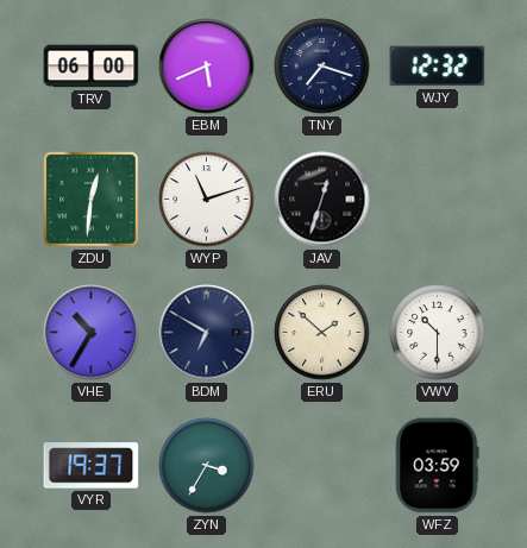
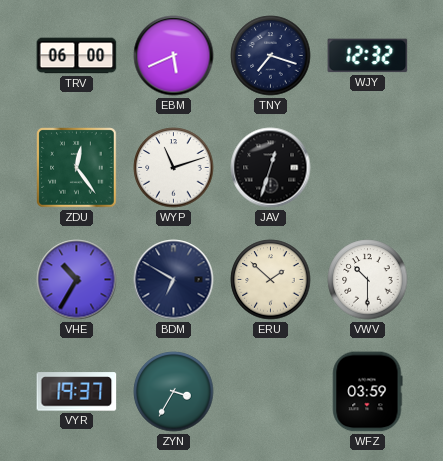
ZDU: 12:31 -> 12:24
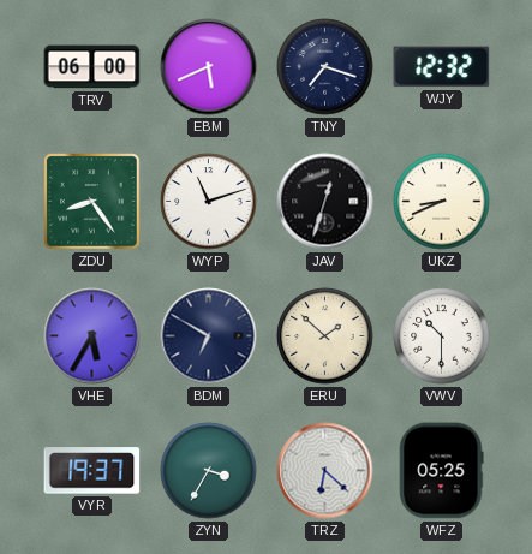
ZDU: 12:24 -> 8:24
UKZ: none -> 8:41
VHE: 10:35 -> 5:35
TRZ: none -> 6:22
WFZ: 03:59 -> 05:25
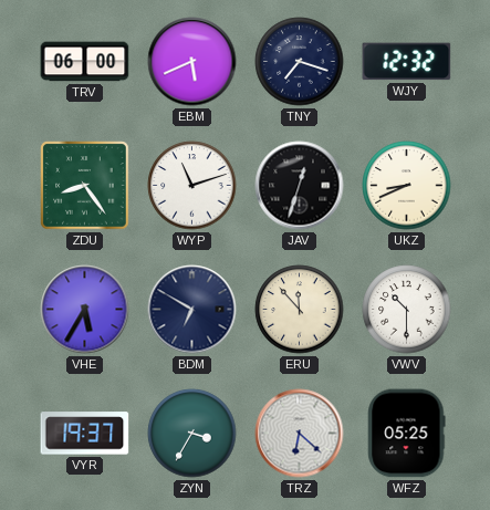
ERU: 1:52 -> 11:53
